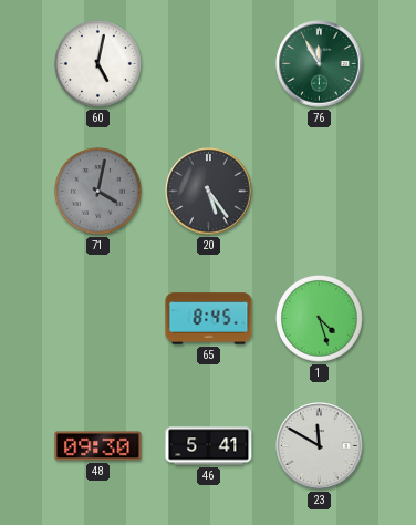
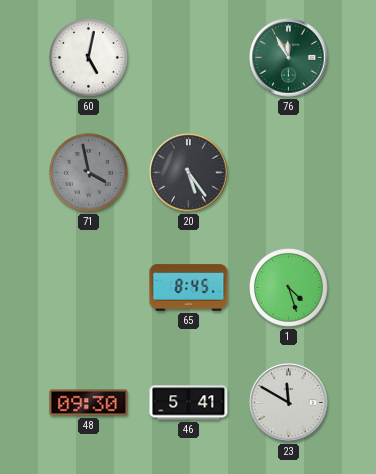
71: 4:02 -> 3:58
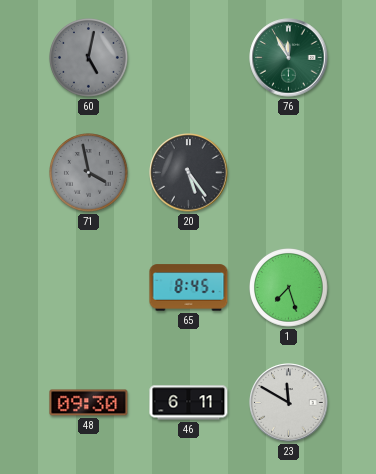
60 dial: white -> grey
1: 4:27 -> 7:27
46: 5:41 -> 6:11
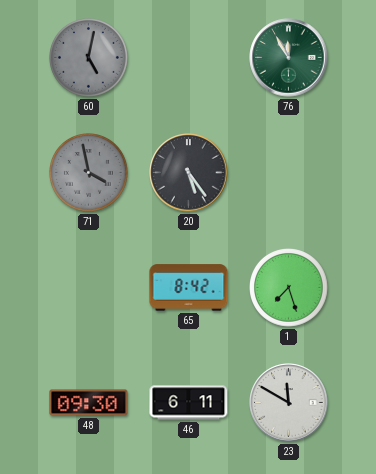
65: 8:45 -> 8:42
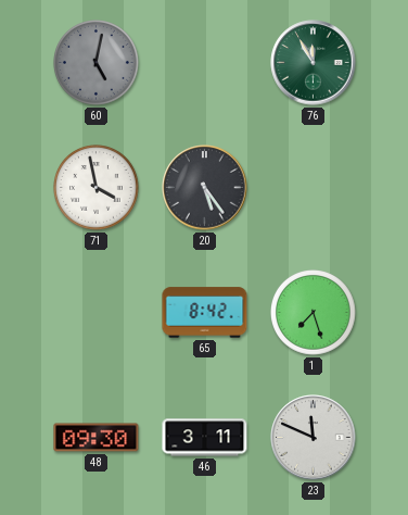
71 dial: grey -> white
46: 6:11 -> 3:11
23: 11:50 -> 11:49
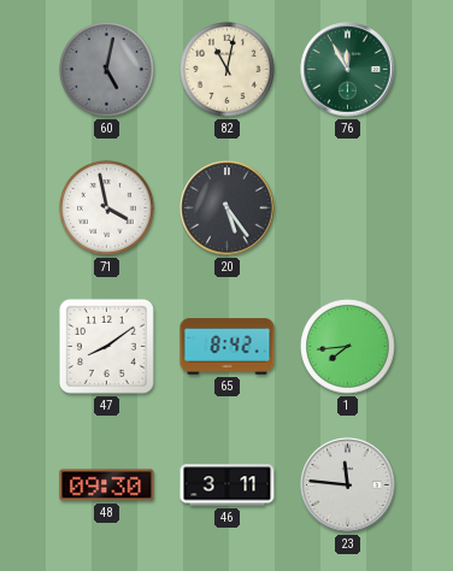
82: none -> 11:02
47: none -> 8:09
1: 7:27 -> 7:44
23: 11:49 -> 11:46
